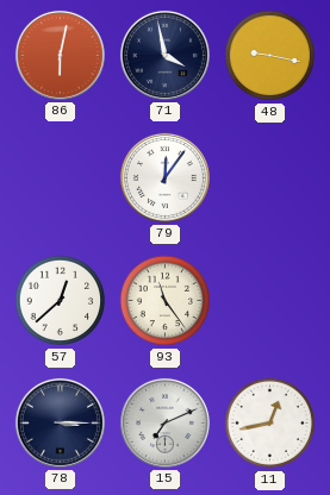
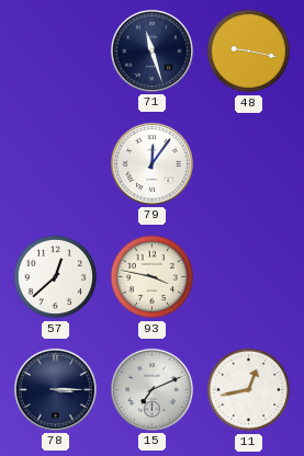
86: 6:02 -> none
71: 3:58 -> 11:27
93: 11:24 -> 3:47
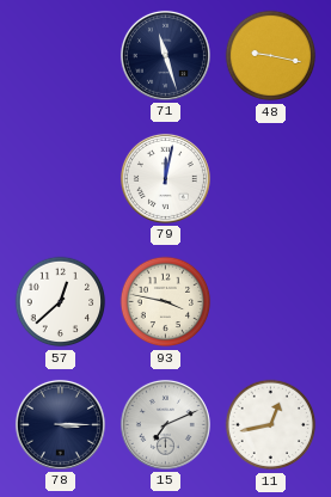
79: 12:06 -> 12:02
